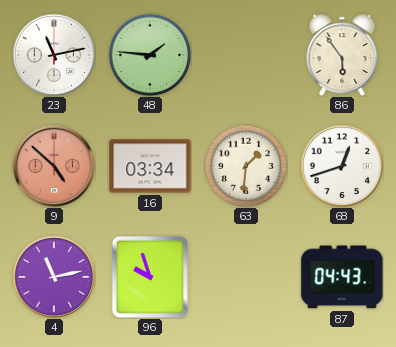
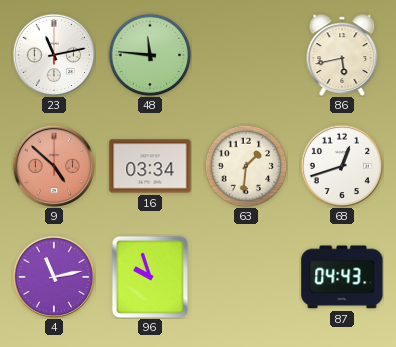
48: 1:46 -> 11:46
86: 5:54 -> 5:43
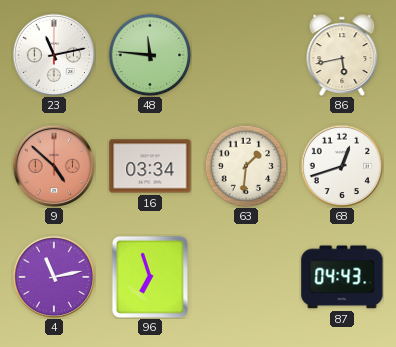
96: 9:57 -> 6:57
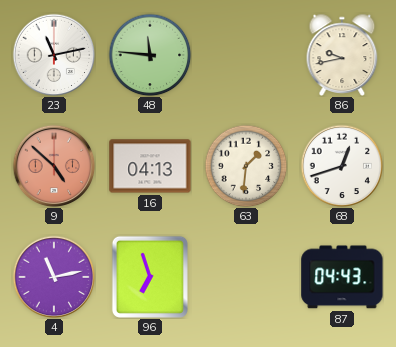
86: 5:43 -> 9:43
16: 03:34 -> 04:13
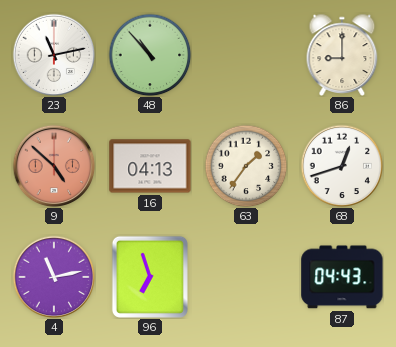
48: 11:46 -> 10:53
86: 9:43 -> 9:00
63: 1:31 -> 1:36
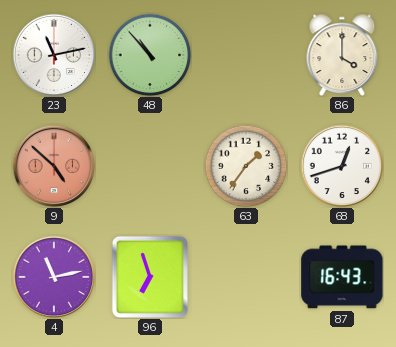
86: 9:00 -> 4:00
16: 04:13 -> none
87: 04:43 -> 16:43
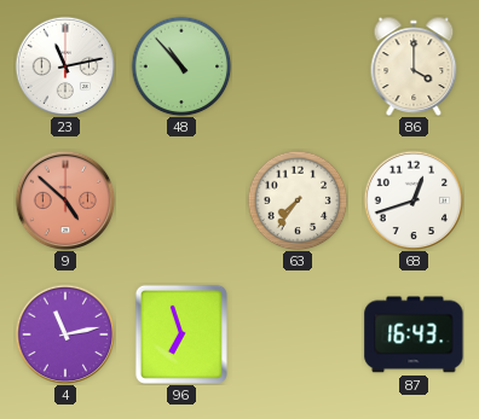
63: 1:36 -> 7:36
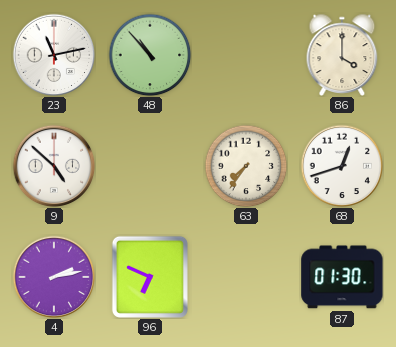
9 dial: salmon -> white
4: 11:13 -> 2:13
96: 6:57 -> 6:49
87: 16:43 -> 01:30
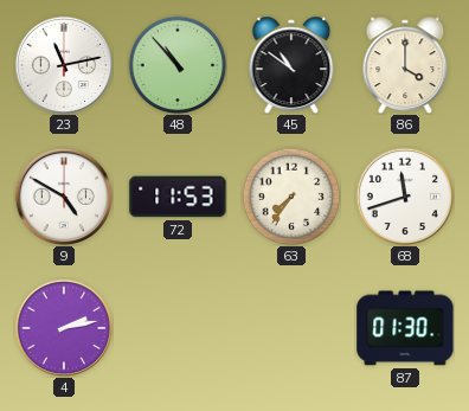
45: none -> 10:51
9: 4:52 -> 4:50
72: none -> 11:53
68: 12:42 -> 11:42
96: 6:49 -> none
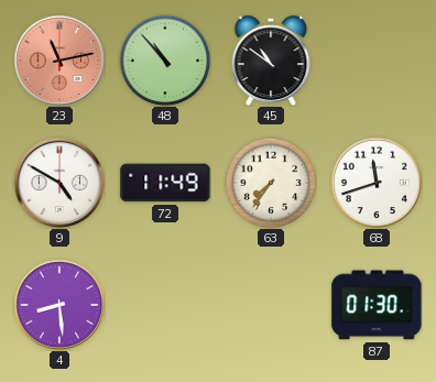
23 dial: white -> salmon
86: 4:00 -> none
72: 11:53 -> 11:49
4: 2:13 -> 8:29
